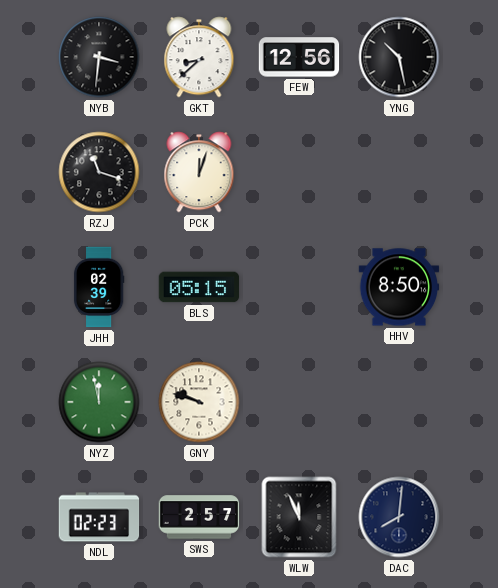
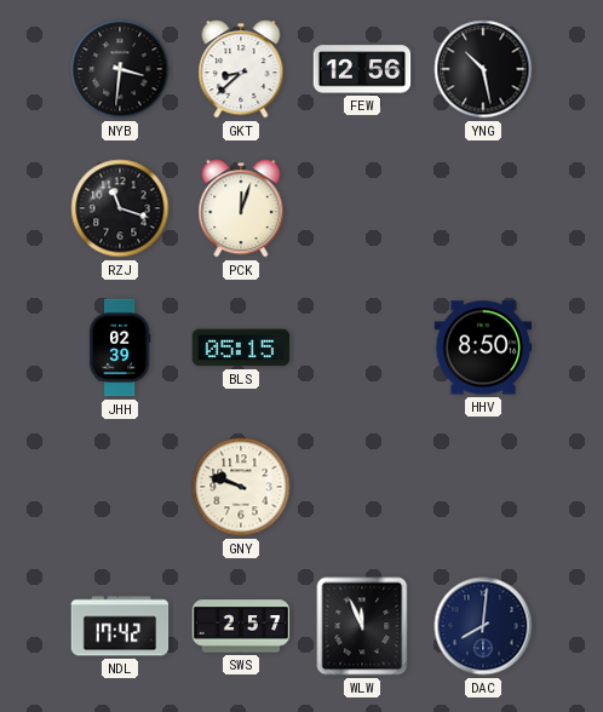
NYZ: 11:58 -> none
NDL: 02:23 -> 17:42
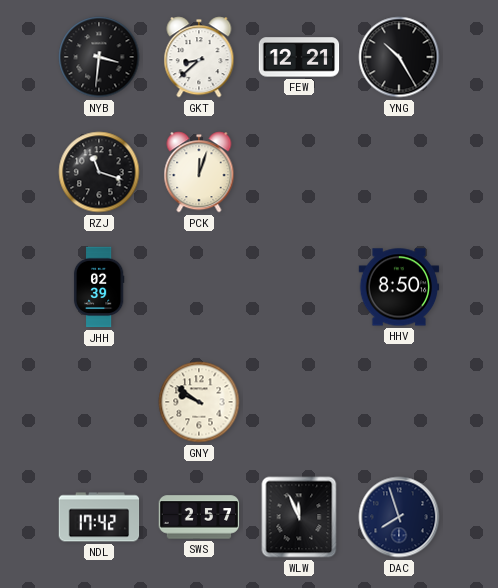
FEW: 12:56 -> 12:21
YNG: 10:28 -> 10:25
BLS: 05:15 -> none
GNY: 9:48 -> 9:51
DAC: 8:01 -> 7:57
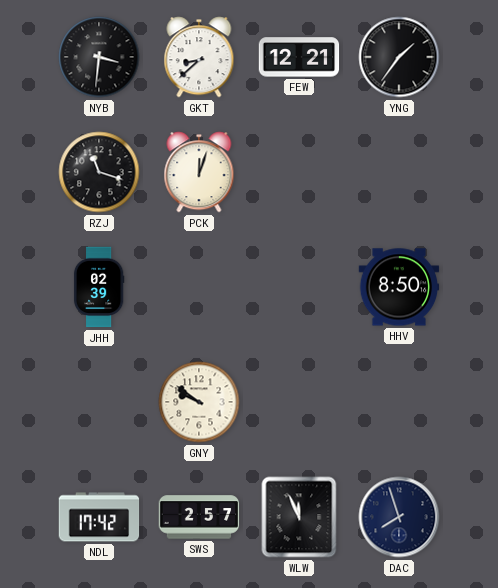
YNG: 10:25 -> 1:36
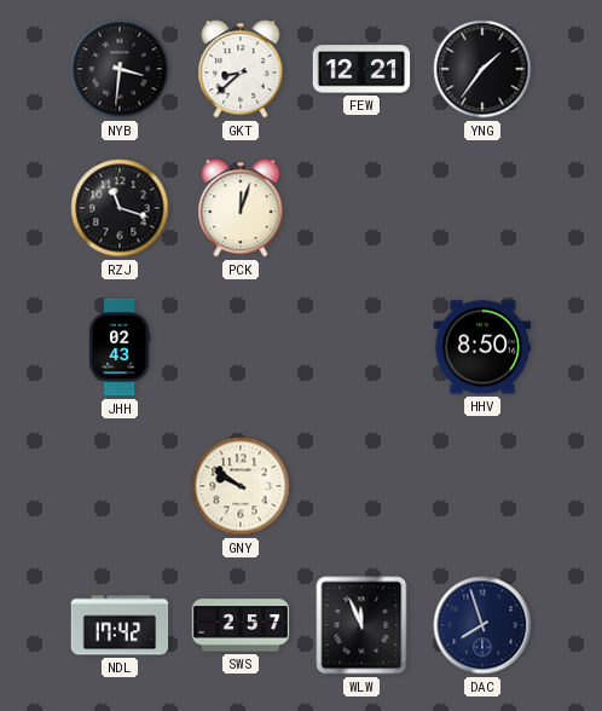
JHH: 02:39 -> 02:43
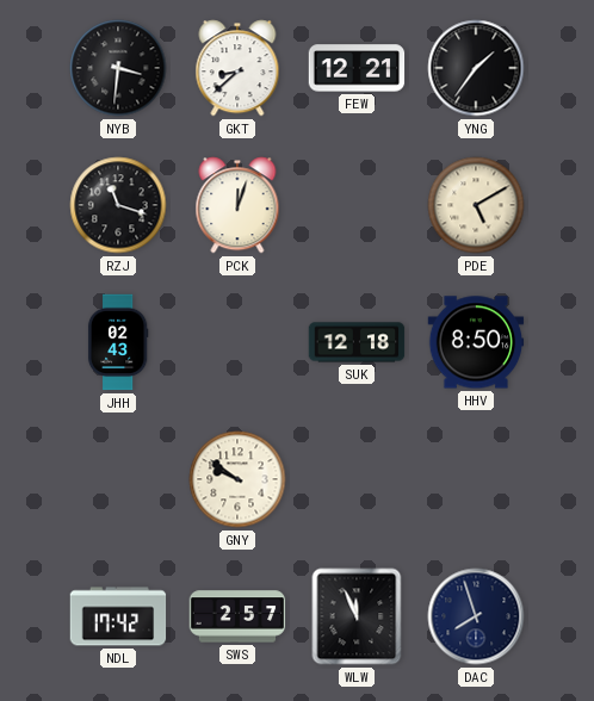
PDE: none -> 5:10
SUK: none -> 12:18
